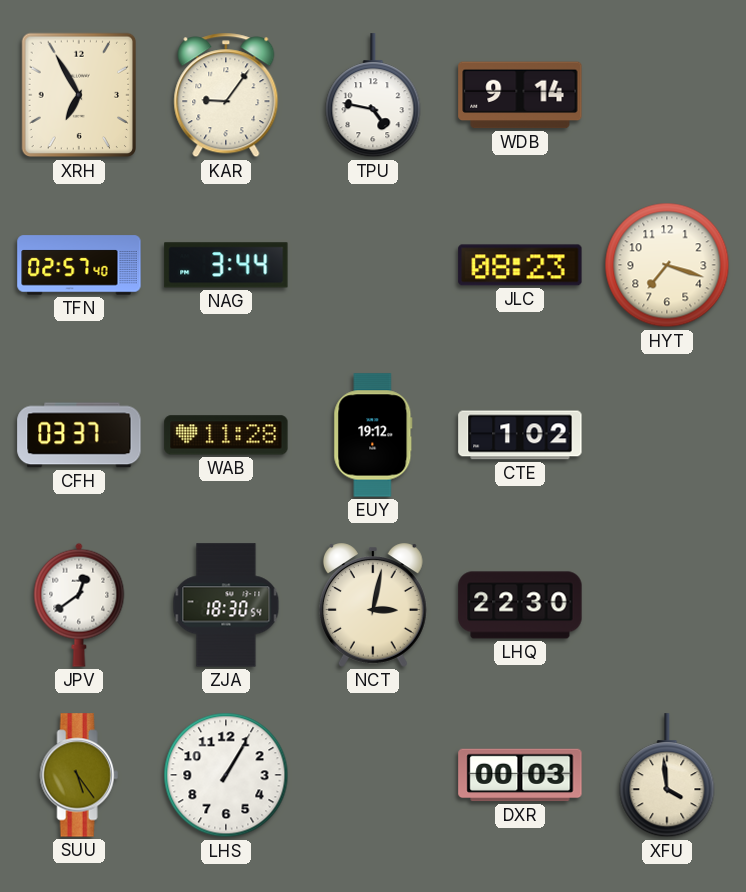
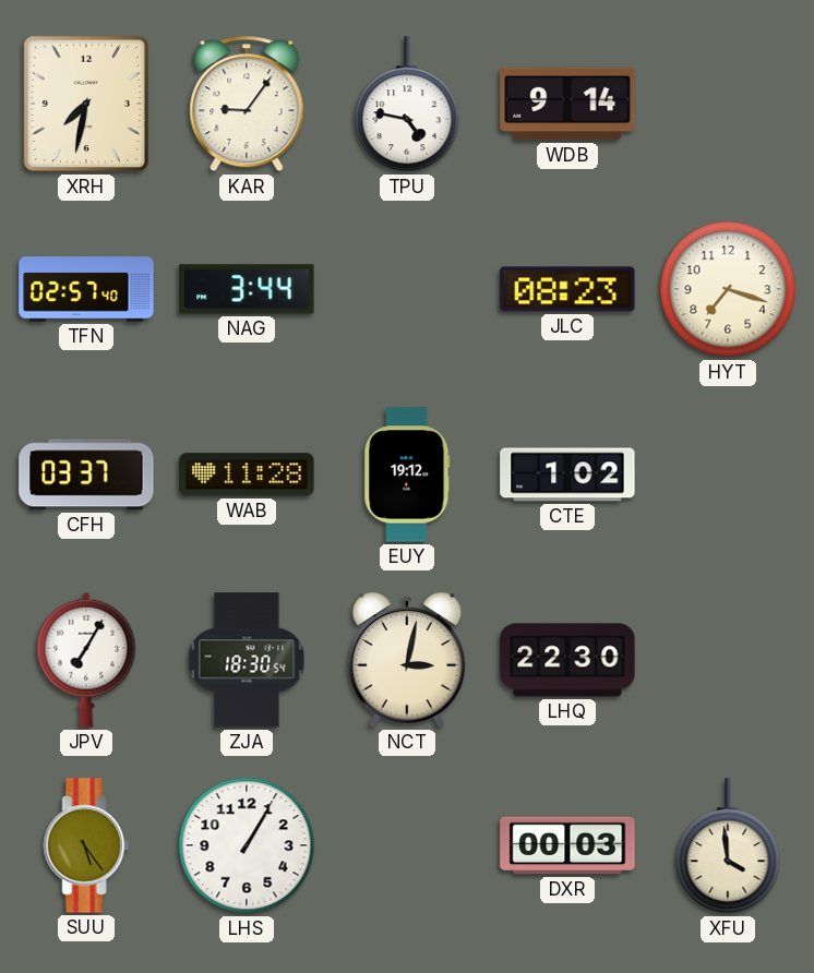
XRH: 6:55 -> 7:32
JPV: 12:39 -> 7:05
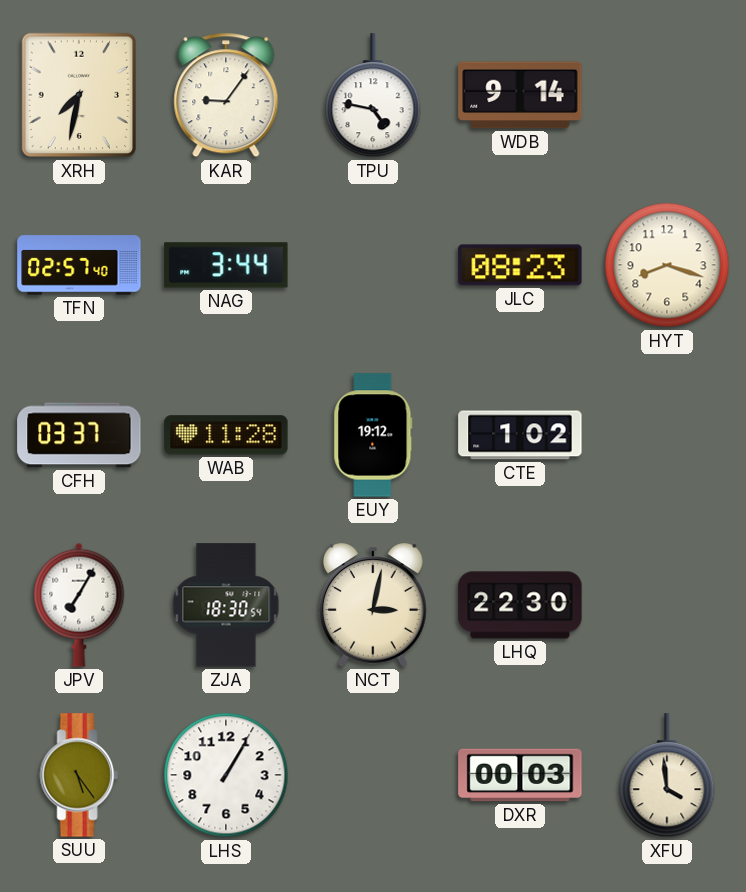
HYT: 7:18 -> 8:18
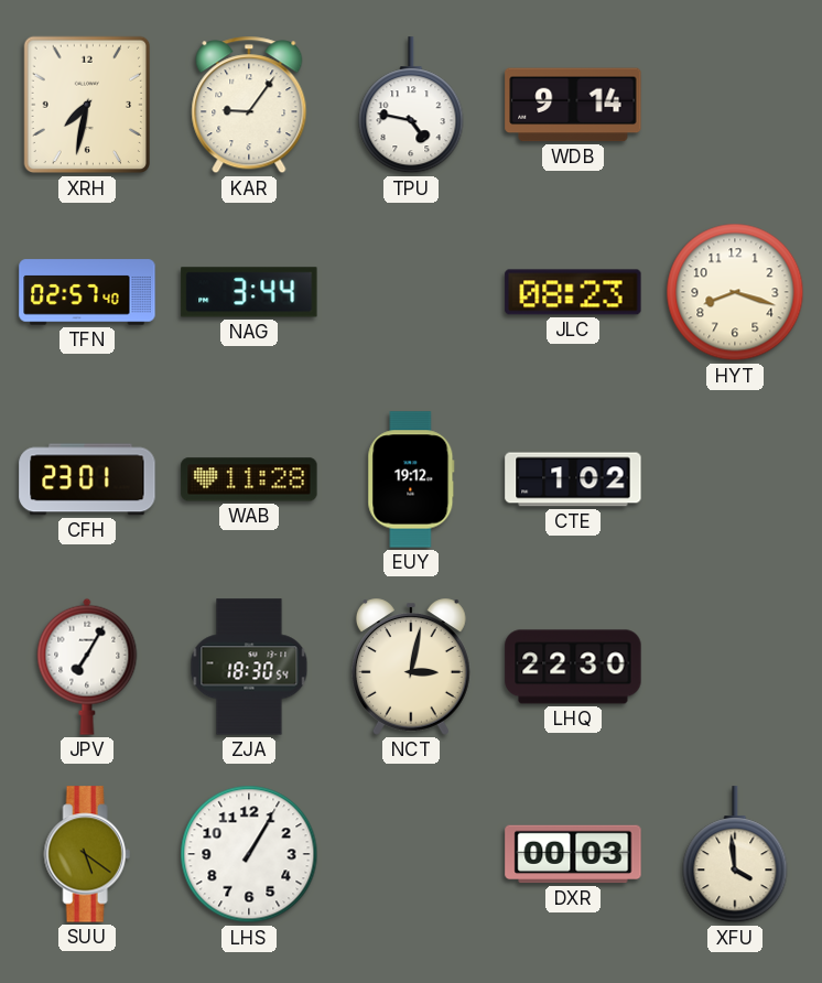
CFH: 03:37 -> 23:01
SUU: 5:24 -> 5:21
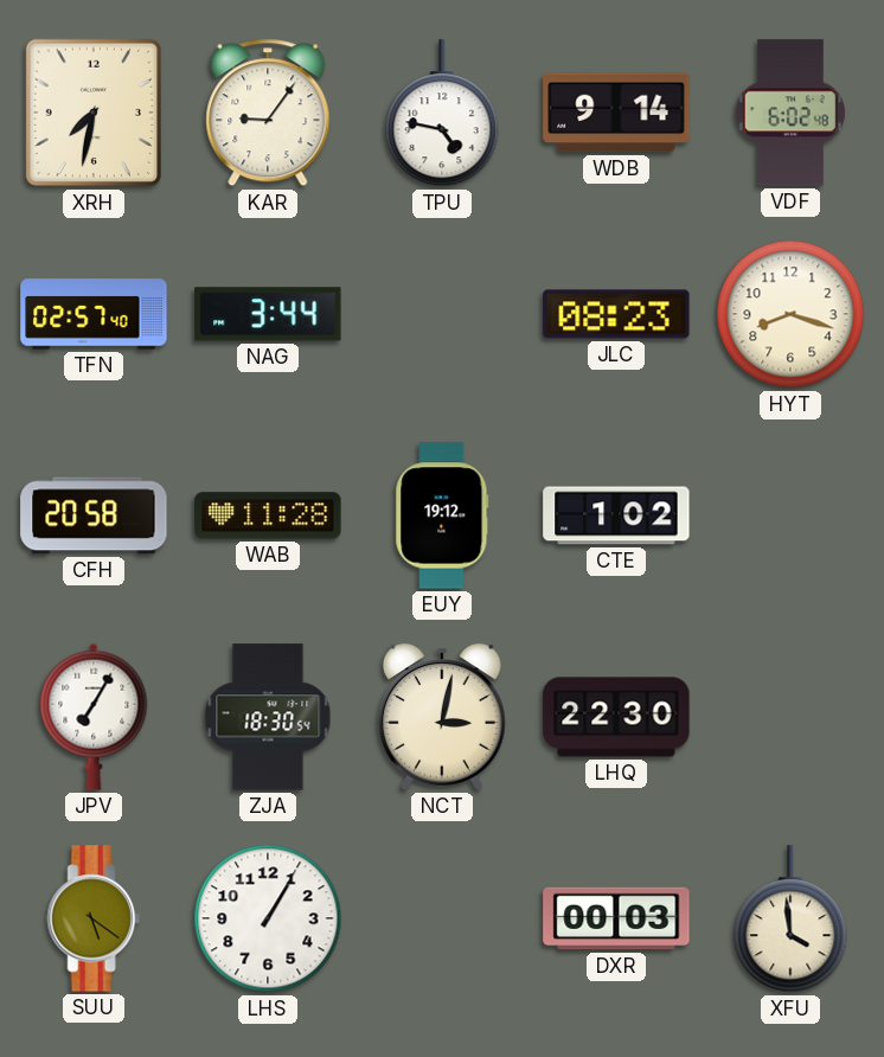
VDF: none -> 6:02
CFH: 23:01 -> 20:58
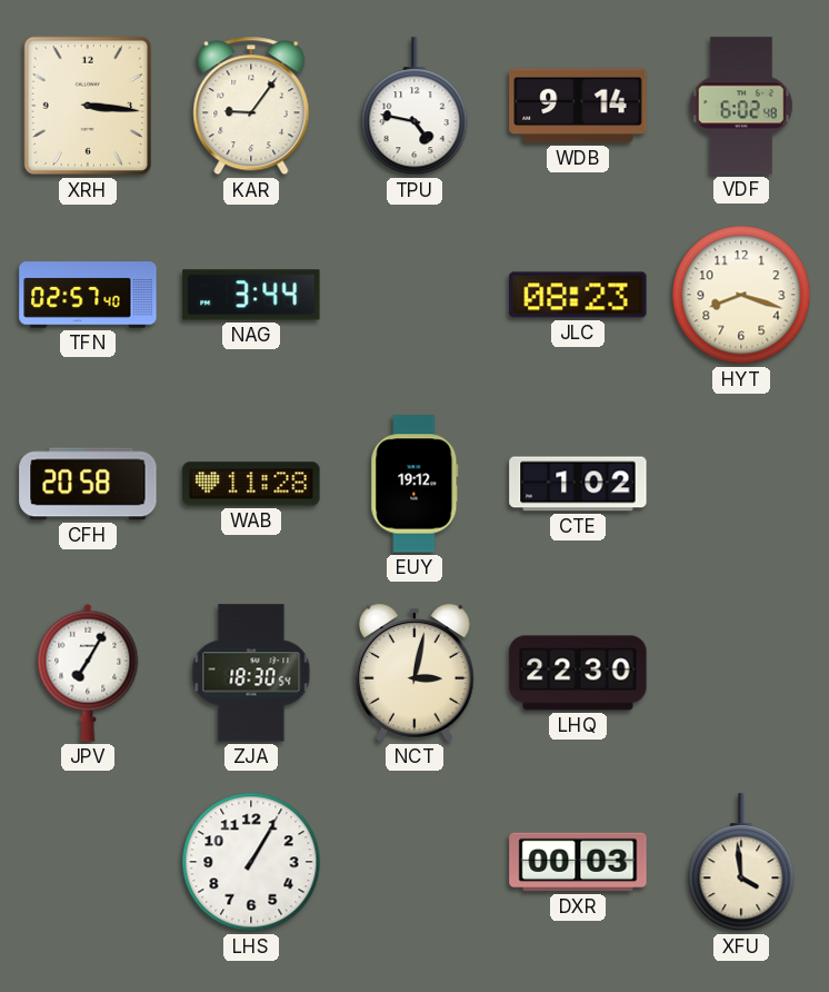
XRH: 7:32 -> 3:16
SUU: 5:21 -> none
